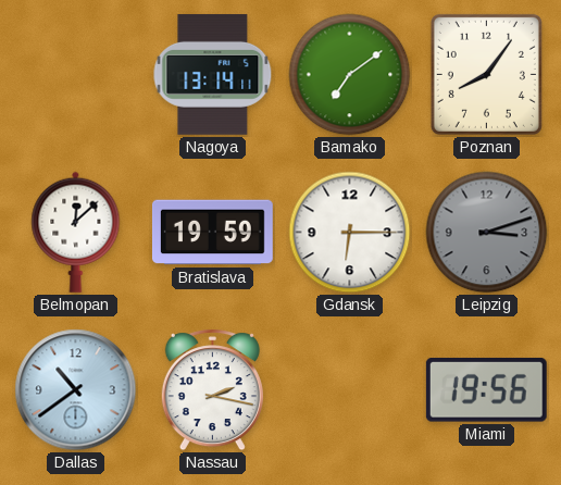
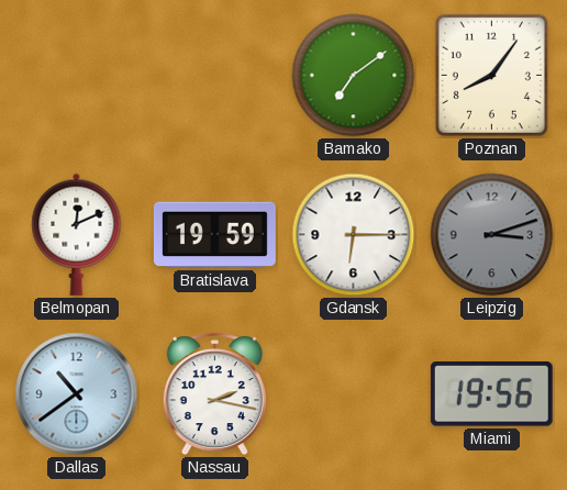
Nagoya: 13:14 -> none
Belmopan: 12:08 -> 12:11
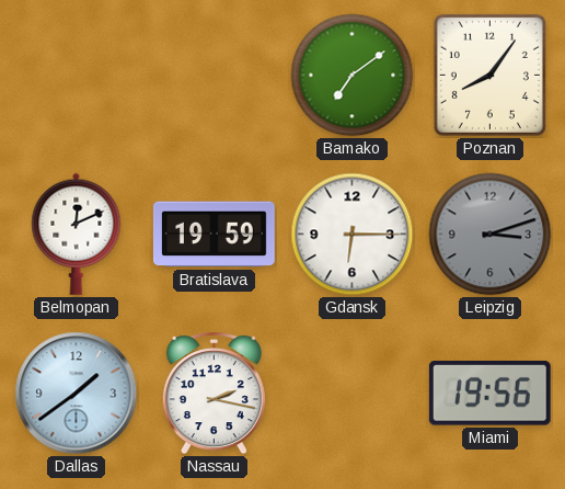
Dallas: 10:39 -> 1:39
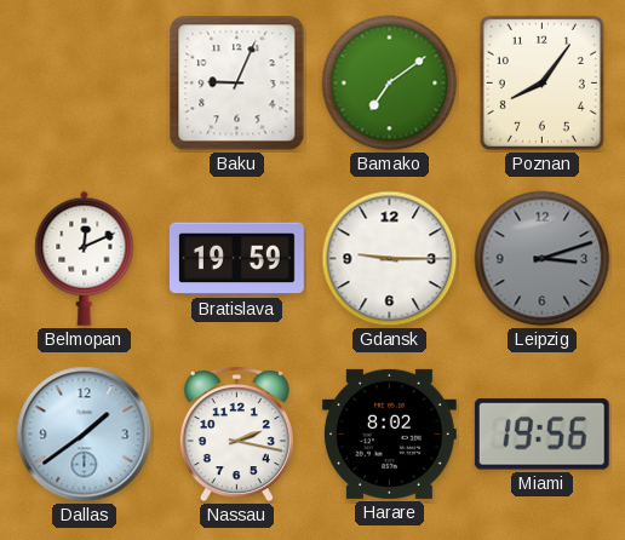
Baku: none -> 9:04
Gdansk: 6:15 -> 9:15
Harare: none -> 8:02
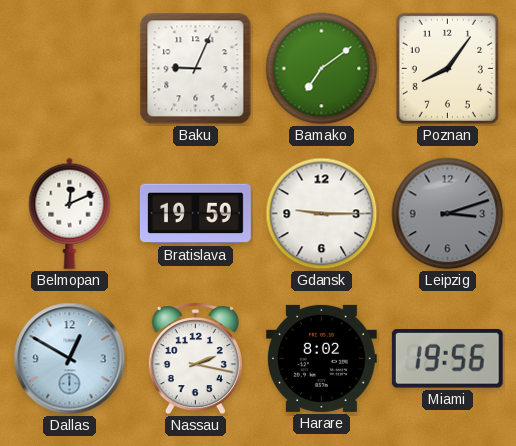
Dallas: 1:39 -> 12:50
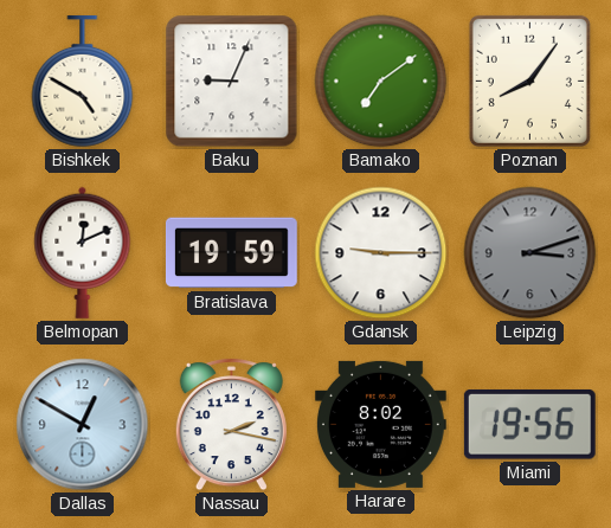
Bishkek: none -> 4:50
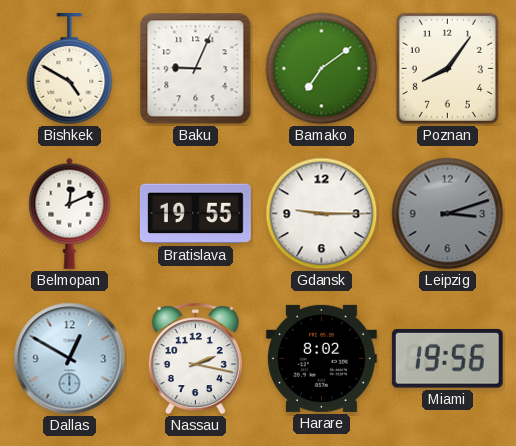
Bratislava: 19:59 -> 19:55
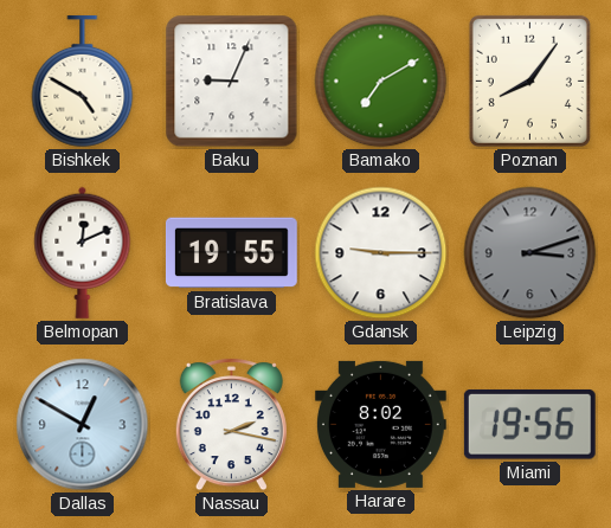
Bamako: 7:09 -> 7:10
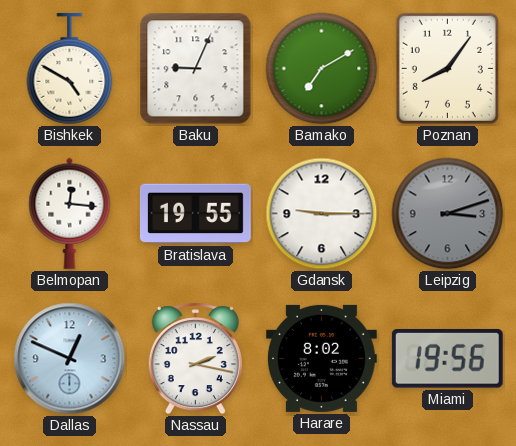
Belmopan: 12:11 -> 12:16
Dallas: 12:50 -> 12:49
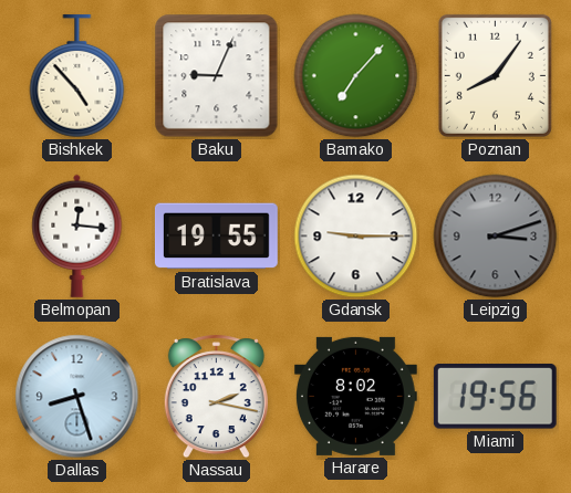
Bishkek: 4:50 -> 4:53
Bamako: 7:10 -> 7:07
Dallas: 12:49 -> 8:27
